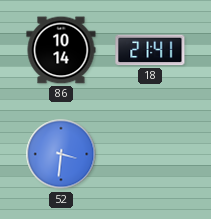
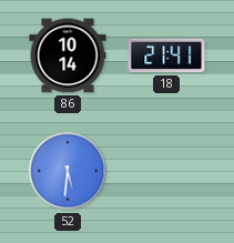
52: 3:31 -> 5:31
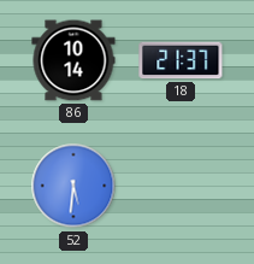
18: 21:41 -> 21:37
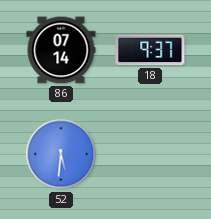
86: 10:14 -> 07:14
18: 21:37 -> 9:37
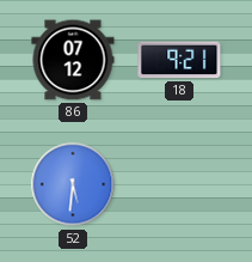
86: 07:14 -> 07:12
18: 9:37 -> 9:21
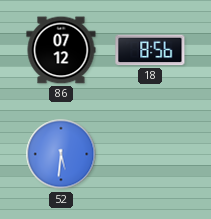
18: 9:21 -> 8:56
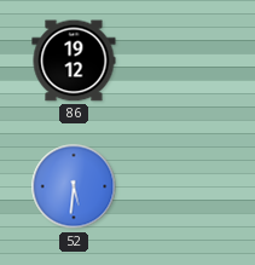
86: 07:12 -> 19:12
18: 8:56 -> none
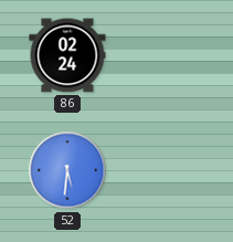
86: 19:12 -> 02:24
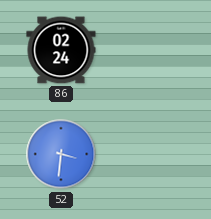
52: 5:31 -> 3:31
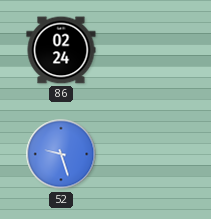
52: 3:31 -> 9:27
